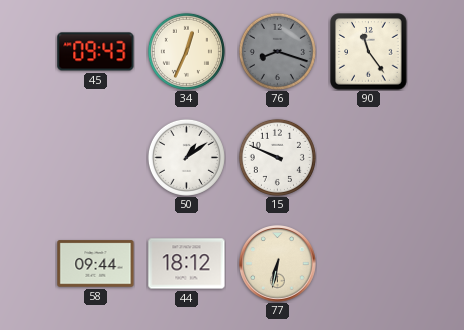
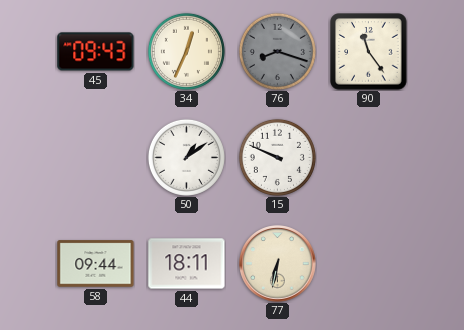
44: 18:12 -> 18:11
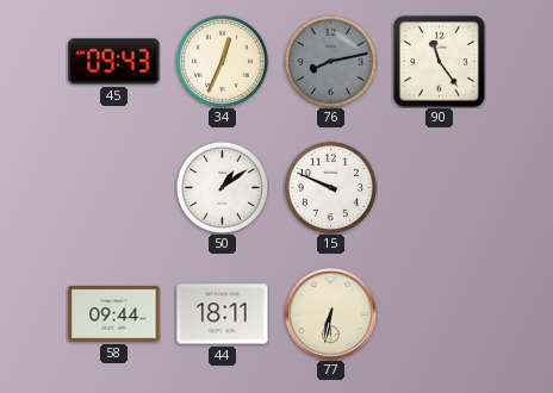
76: 8:18 -> 8:13
